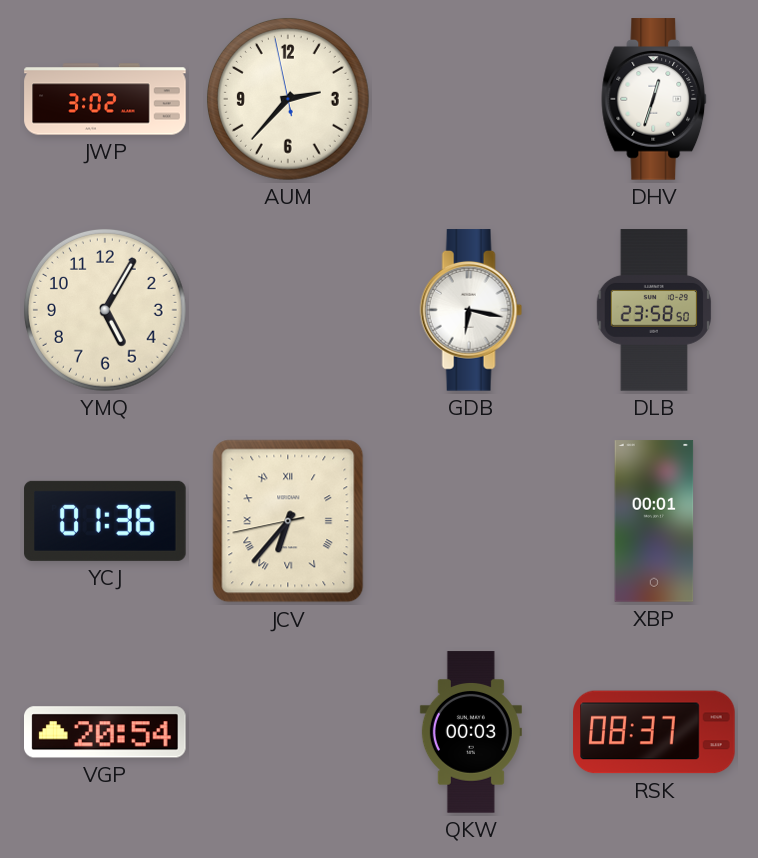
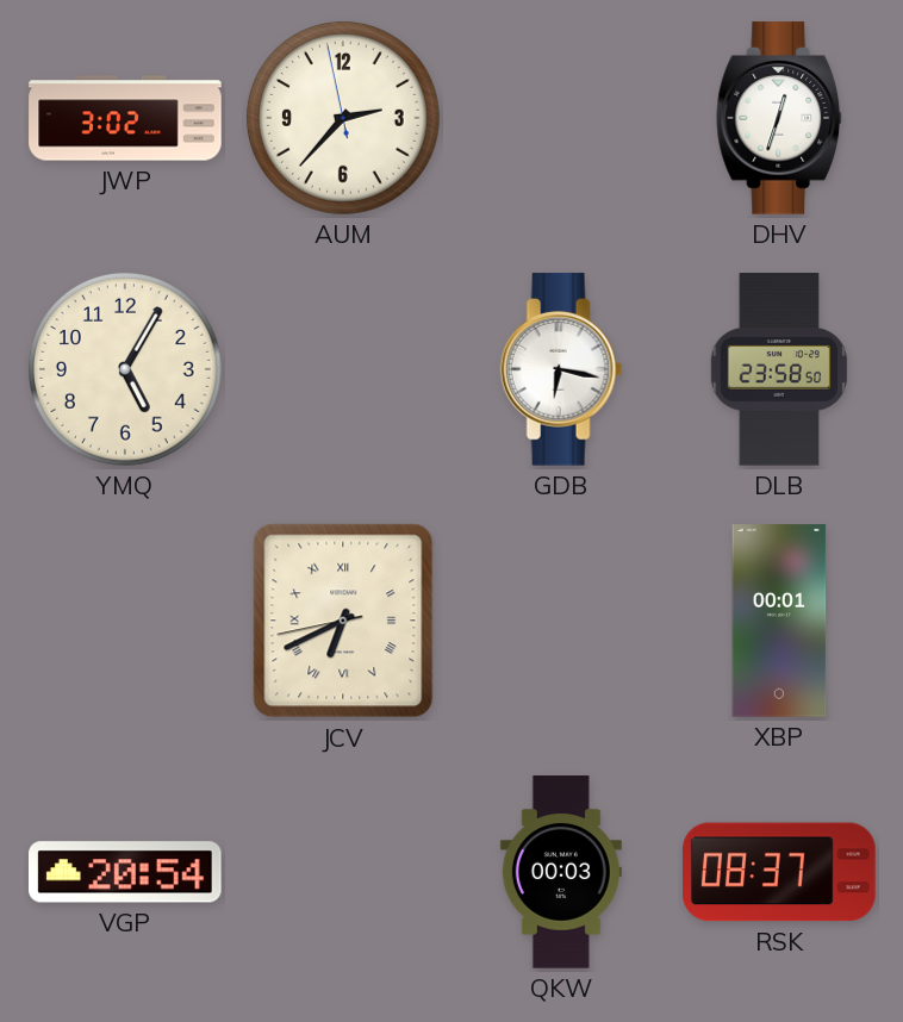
YCJ: 01:36 -> none
JCV: 6:36 -> 6:40
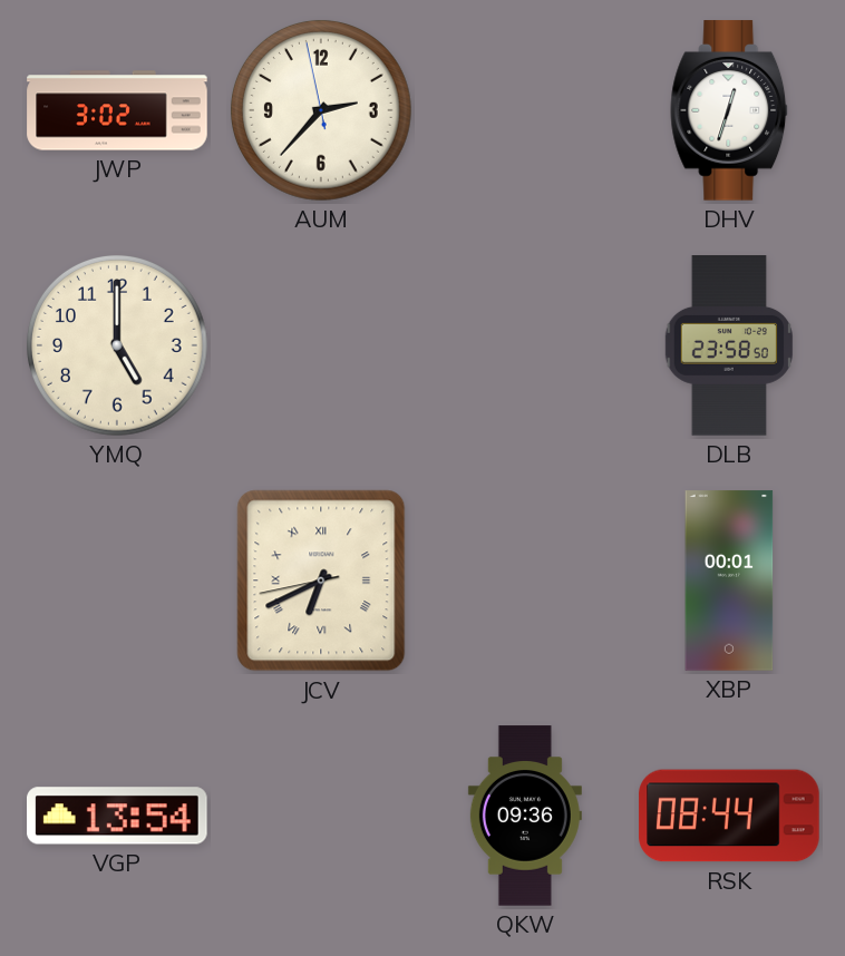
YMQ: 5:05 -> 5:00
GDB: 6:17 -> none
VGP: 20:54 -> 13:54
QKW: 00:03 -> 09:36
RSK: 08:37 -> 08:44
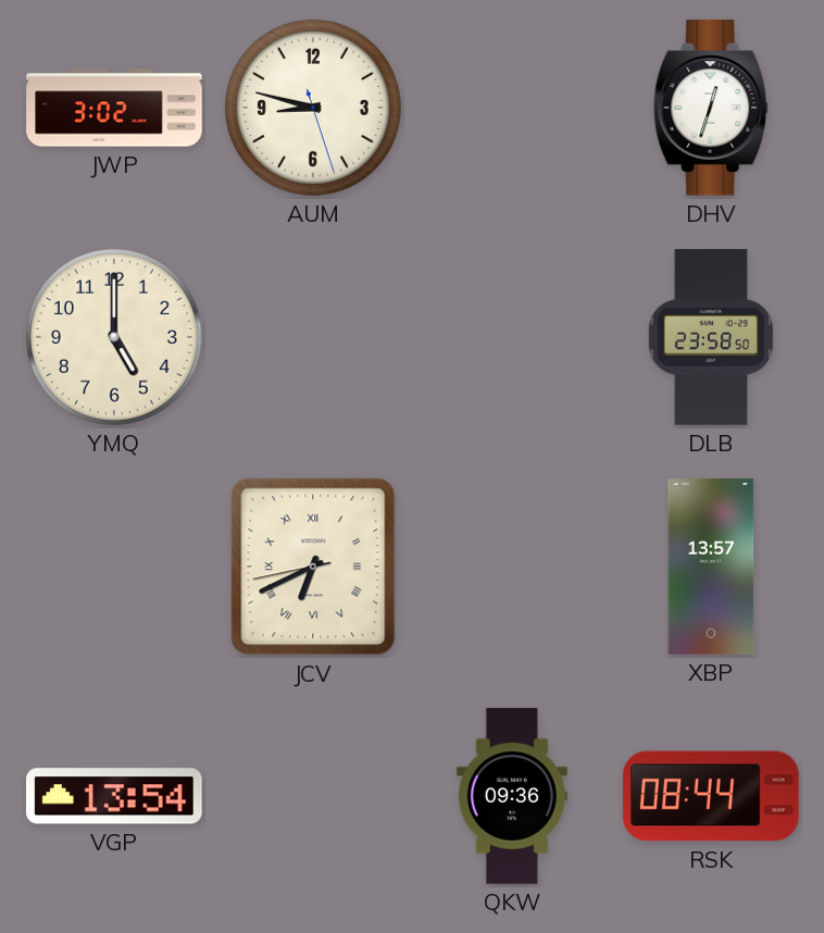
AUM: 2:36 -> 8:47
XBP: 00:01 -> 13:57
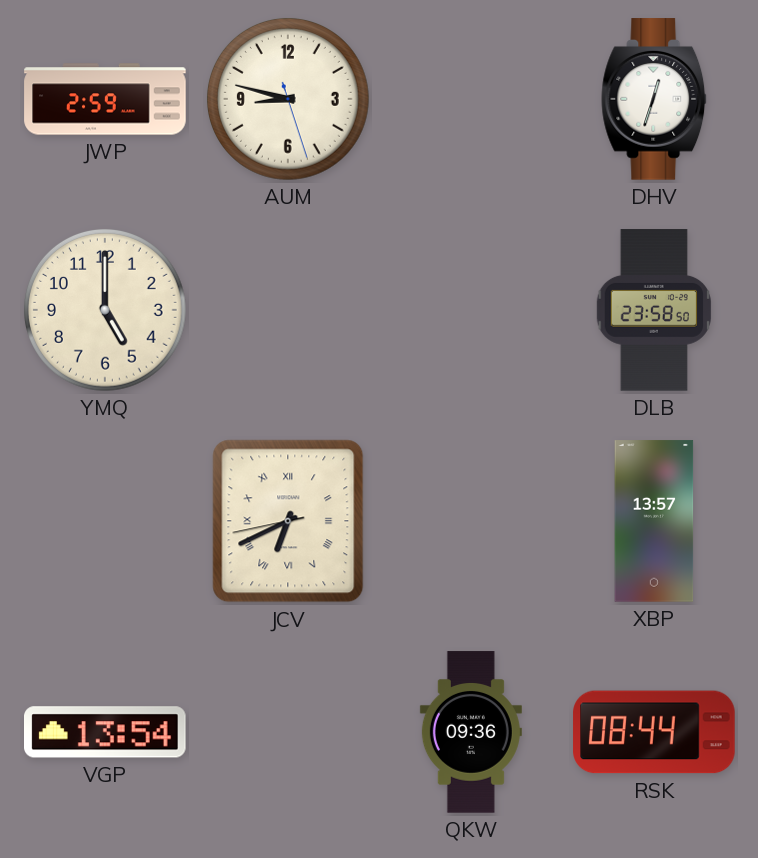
JWP: 3:02 -> 2:59
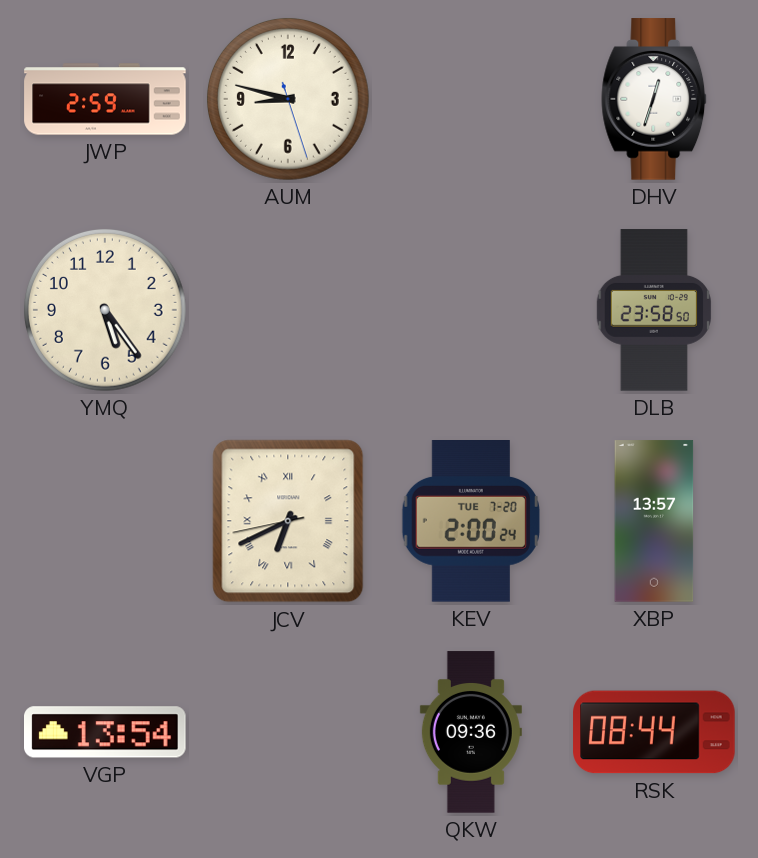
YMQ: 5:00 -> 5:24
KEV: none -> 2:00
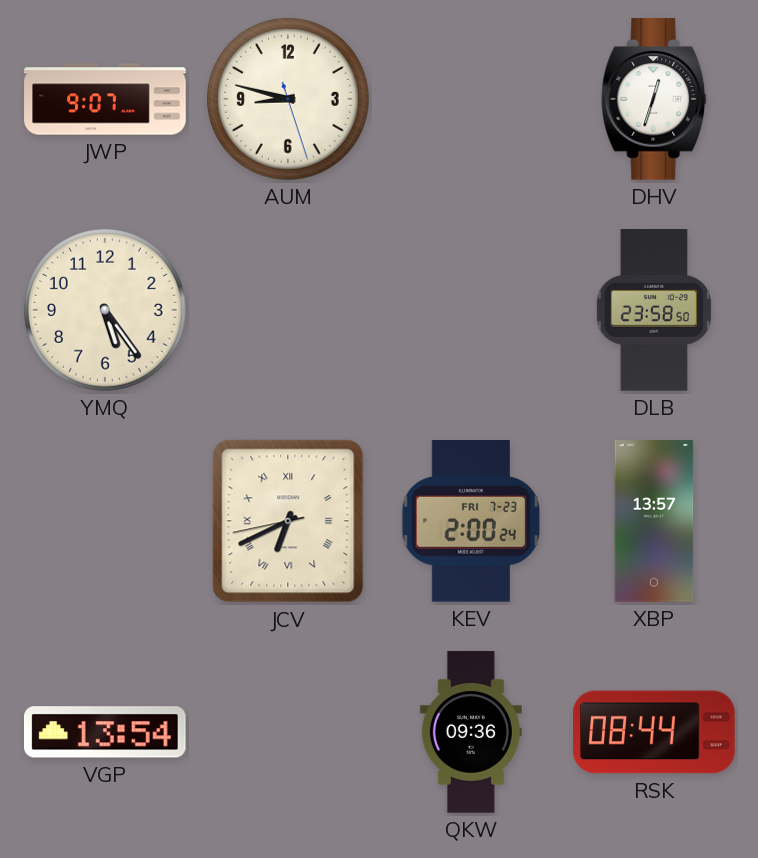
JWP: 2:59 -> 9:07
KEV date: TUE 7-20 -> FRI 7-23
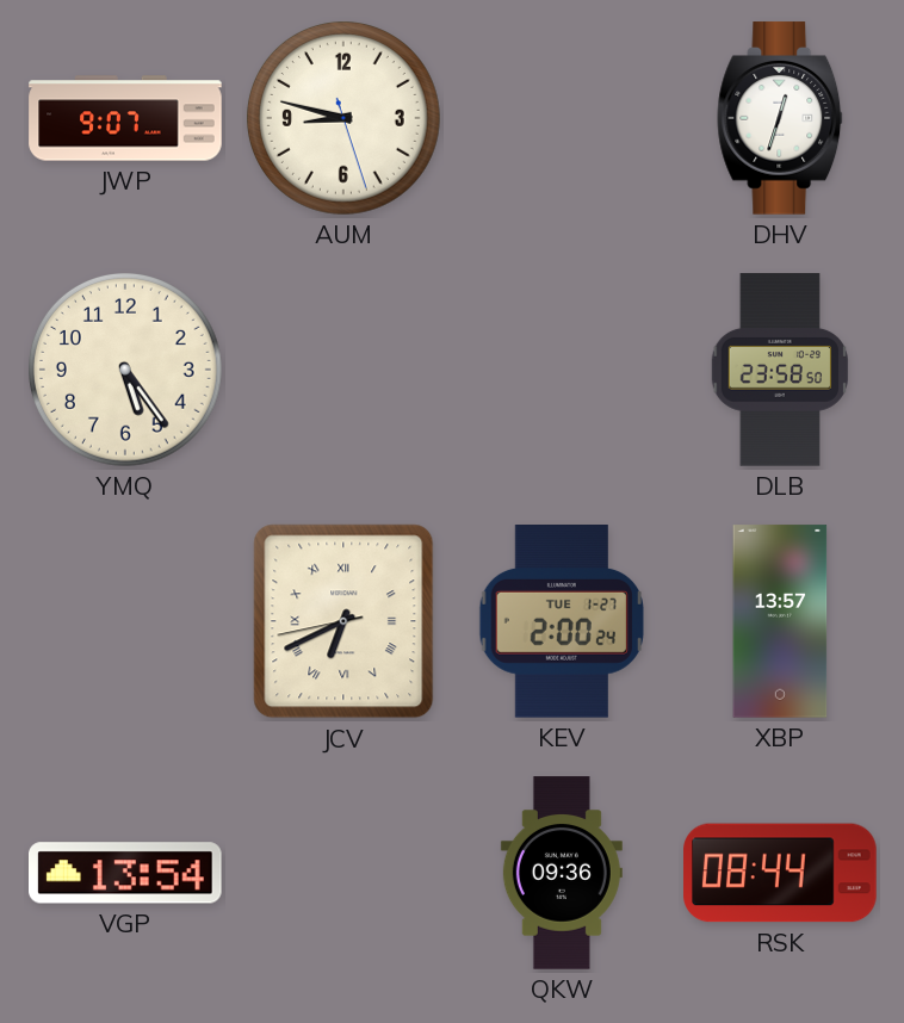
KEV date: FRI 7-23 -> TUE 1-27
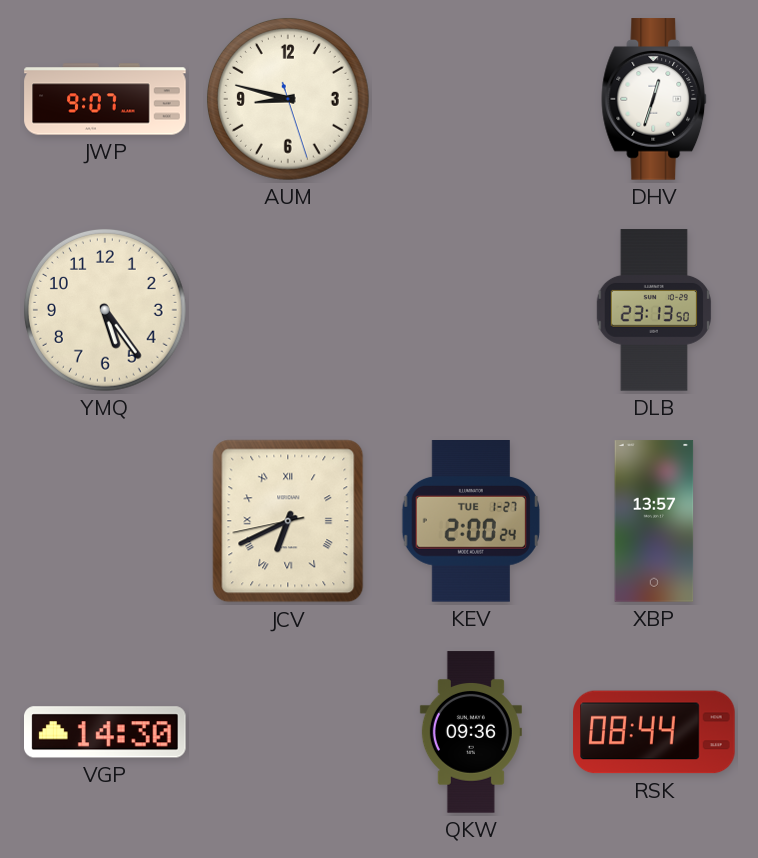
DLB: 23:58 -> 23:13
VGP: 13:54 -> 14:30
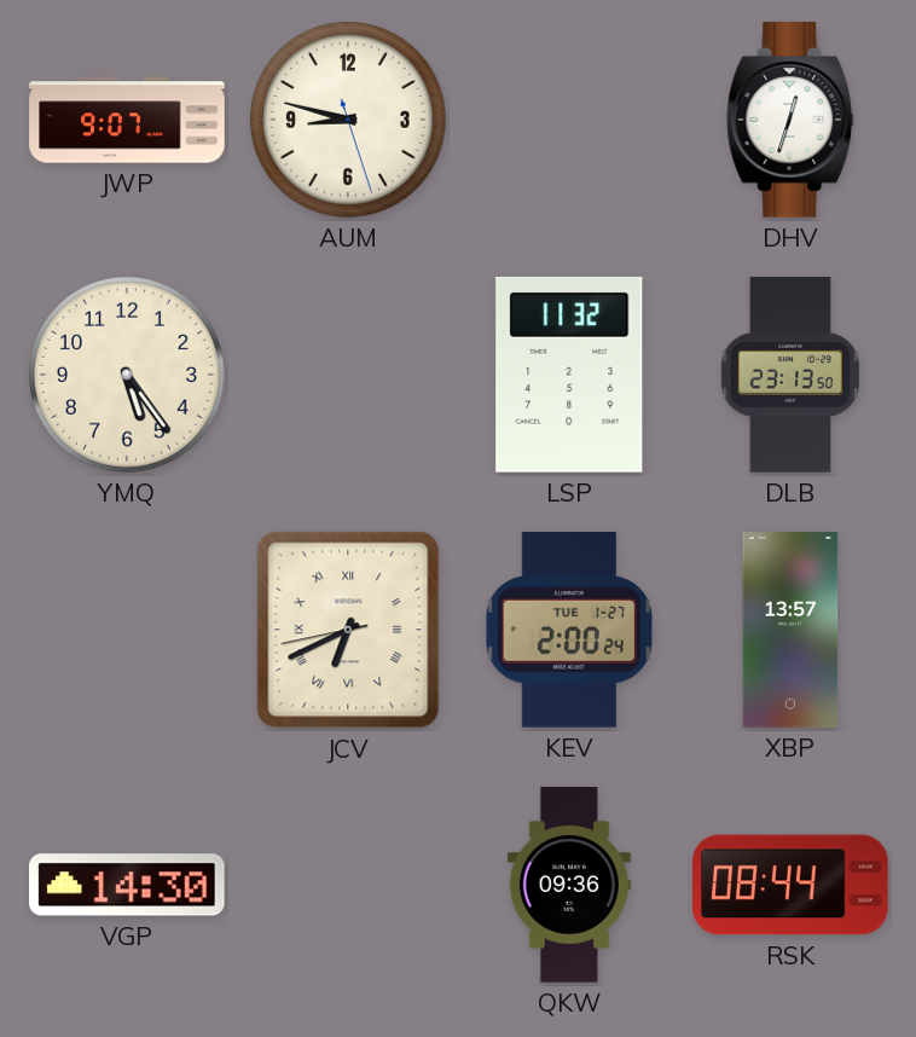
LSP: none -> 11:32
